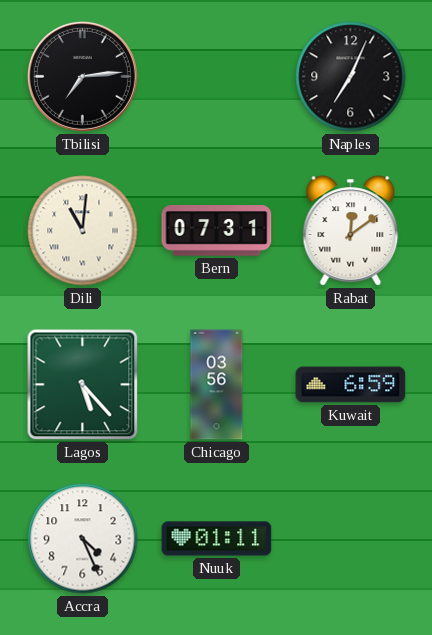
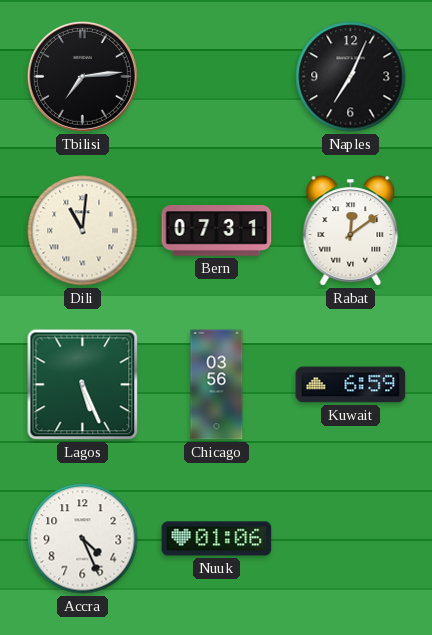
Lagos: 5:23 -> 5:26
Nuuk: 01:11 -> 01:06
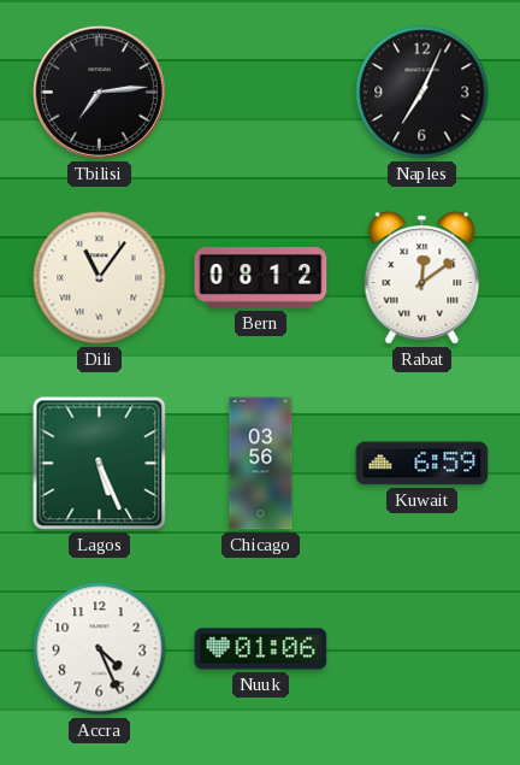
Dili: 11:01 -> 11:06
Bern: 07:31 -> 08:12
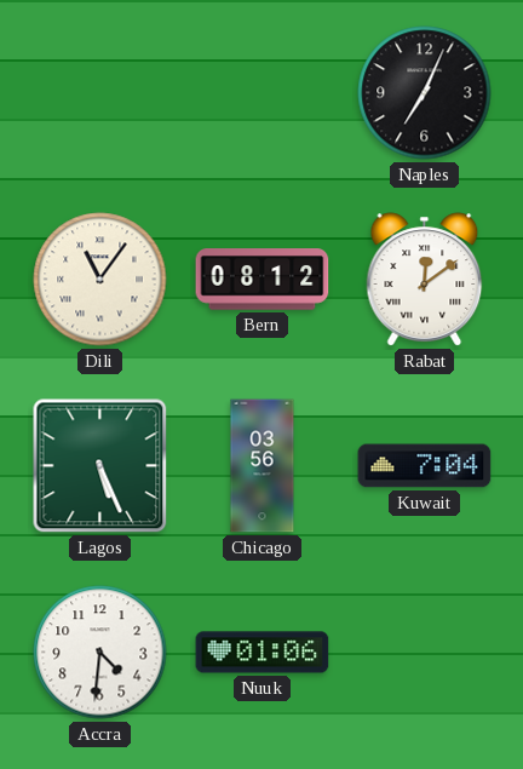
Tbilisi: 7:14 -> none
Kuwait: 6:59 -> 7:04
Accra: 4:26 -> 4:31
